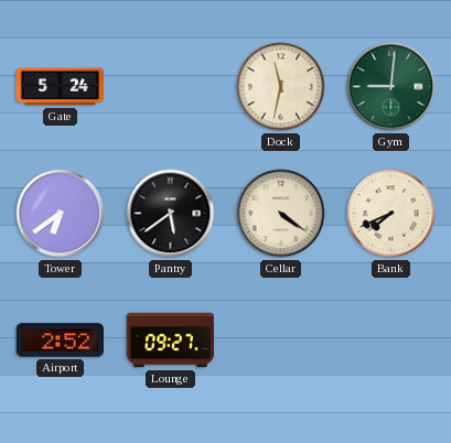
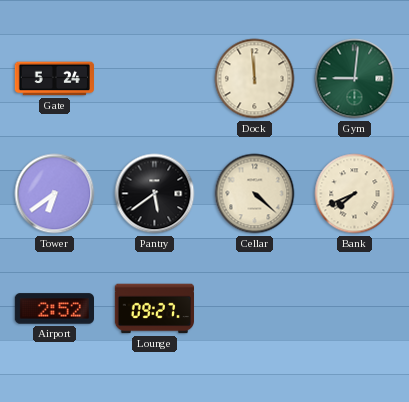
Dock: 11:32 -> 11:59
Cellar: 4:21 -> 4:22
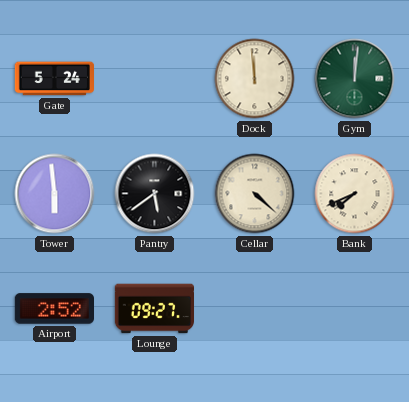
Gym: 9:01 -> 12:01
Tower: 6:39 -> 5:59
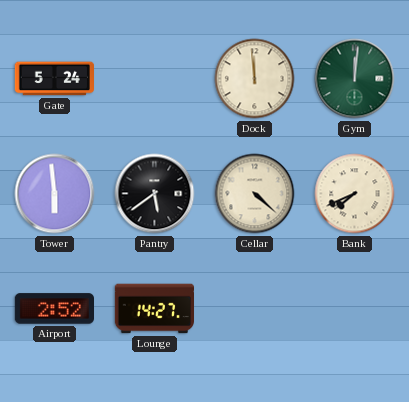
Lounge: 09:27 -> 14:27
